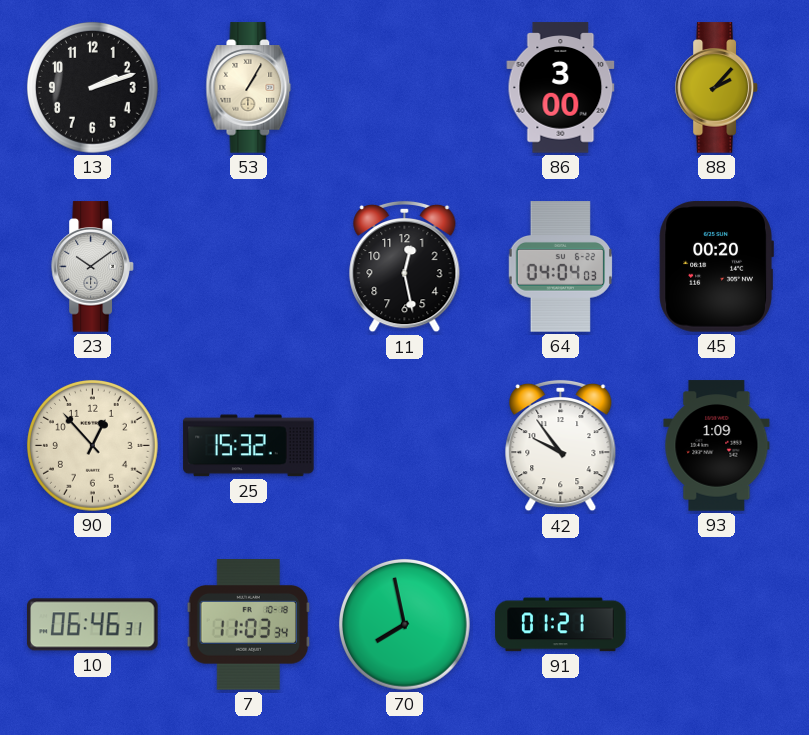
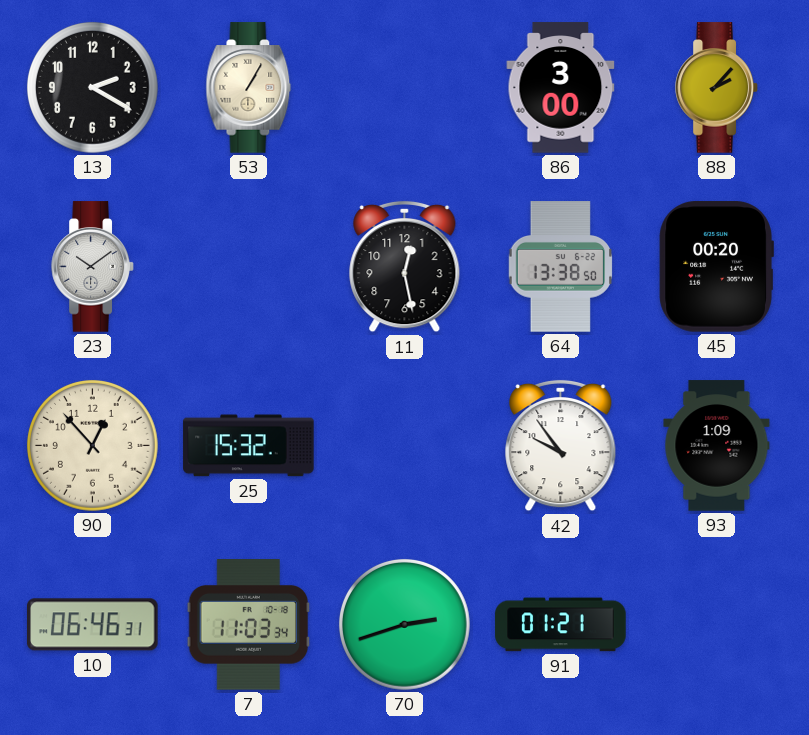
13: 2:12 -> 2:20
64: 04:04 -> 13:38
70: 7:58 -> 2:42
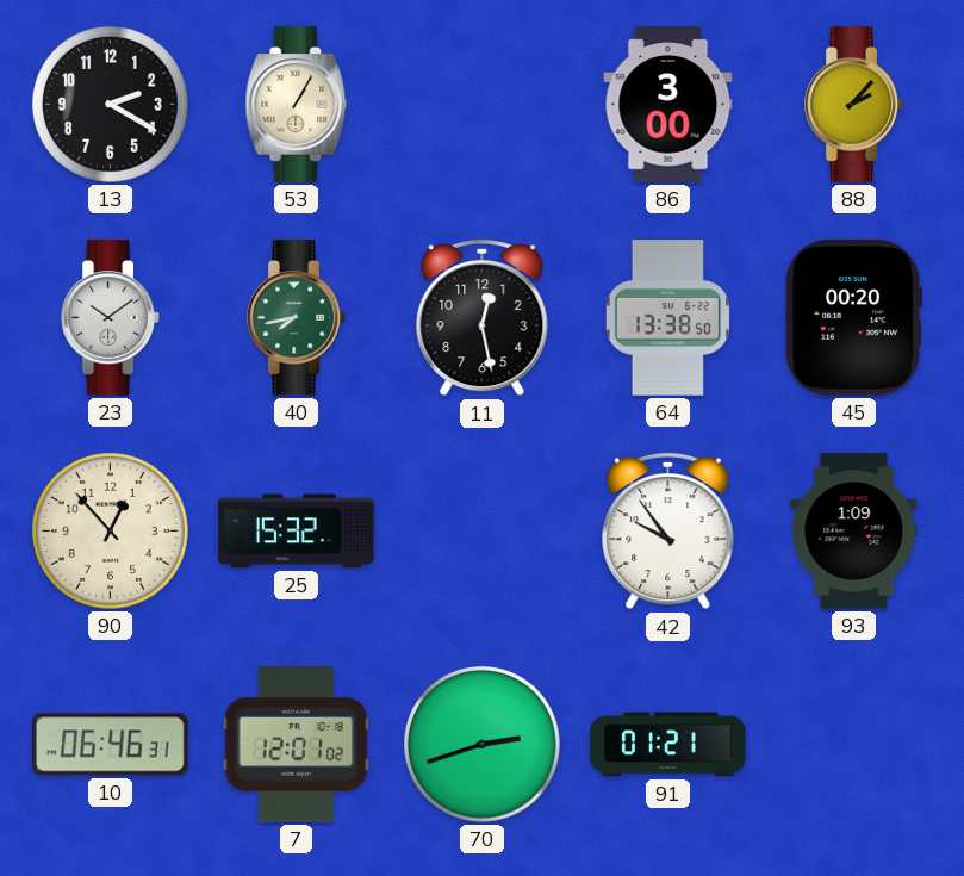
40: none -> 7:43
7: 11:03 -> 12:01
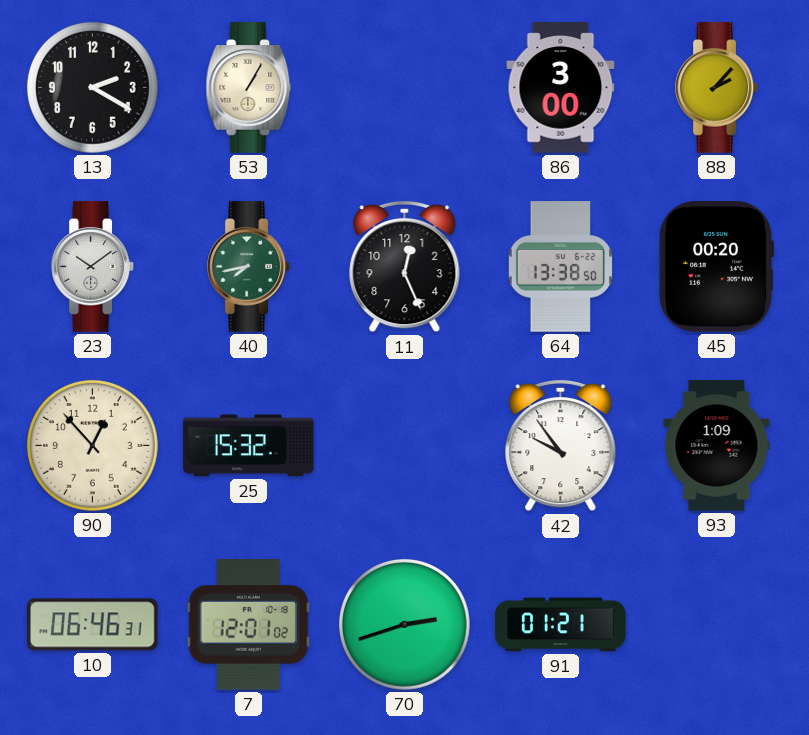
11: 12:28 -> 12:26
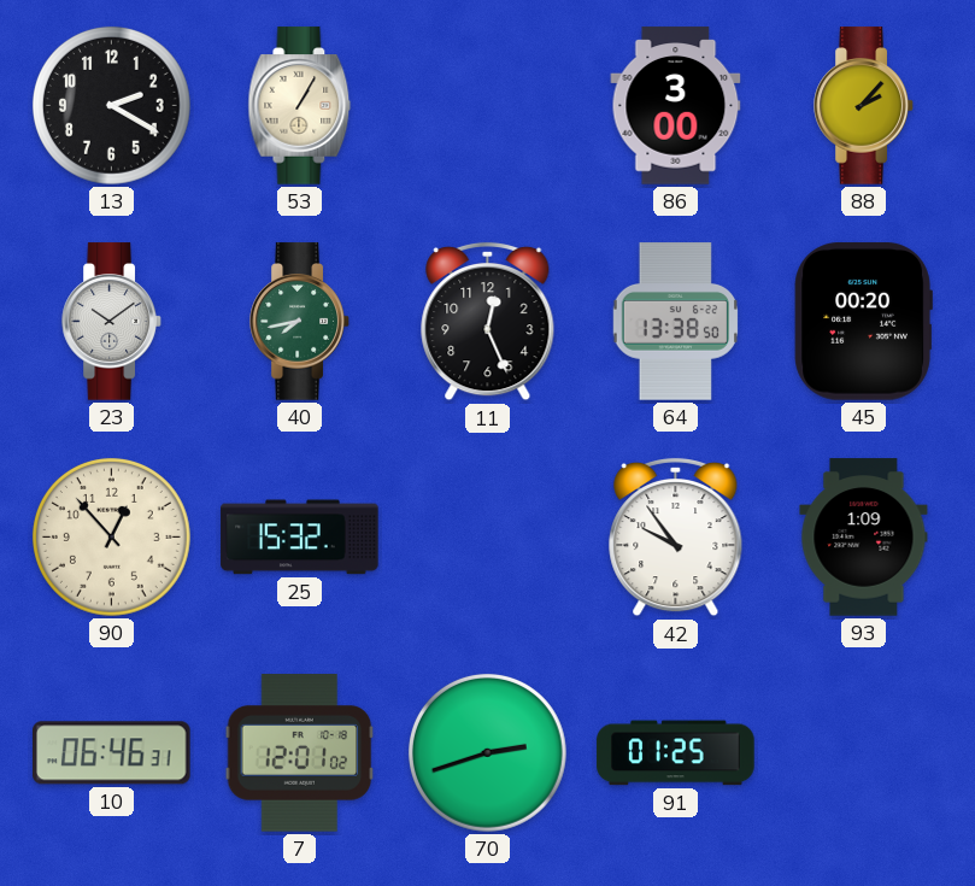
91: 01:21 -> 01:25
